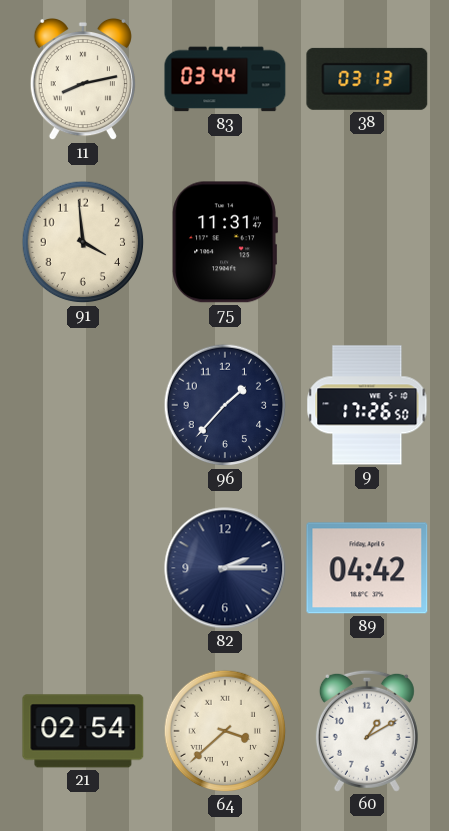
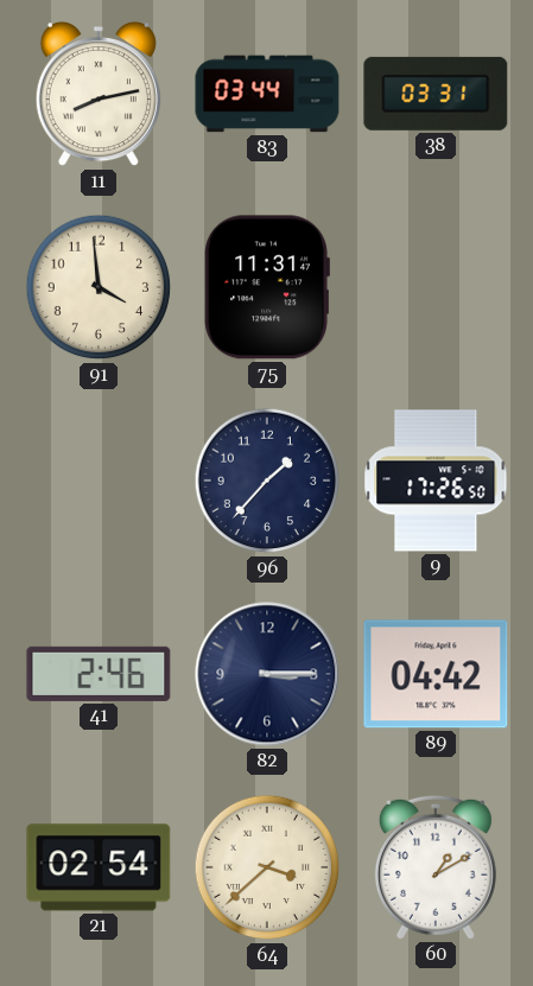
38: 03:13 -> 03:31
41: none -> 2:46
82: 2:15 -> 3:15
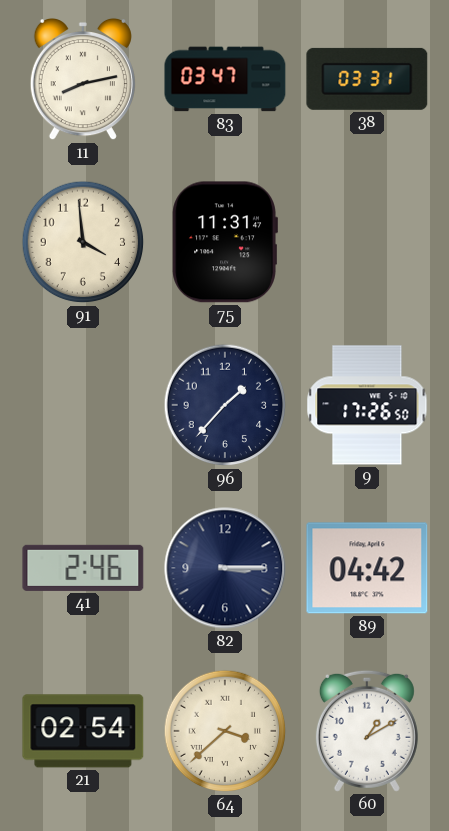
83: 03:44 -> 03:47
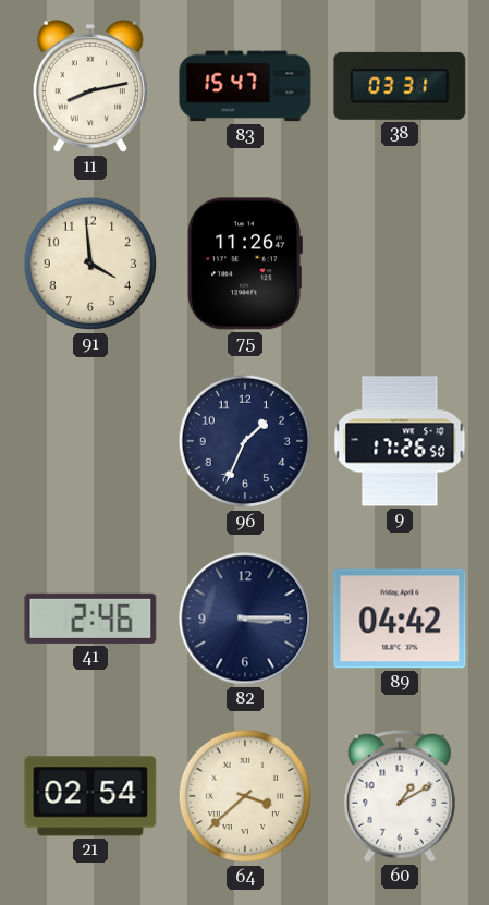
83: 03:47 -> 15:47
75: 11:31 -> 11:26
96: 1:37 -> 1:34
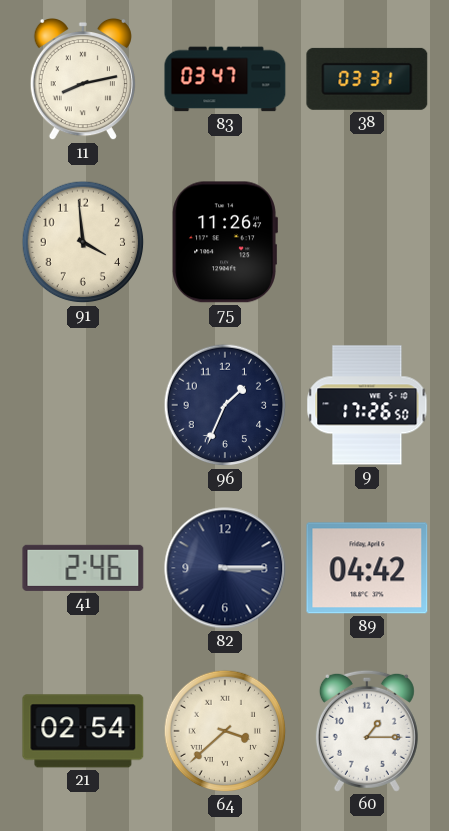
83: 15:47 -> 03:47
60: 1:10 -> 1:15
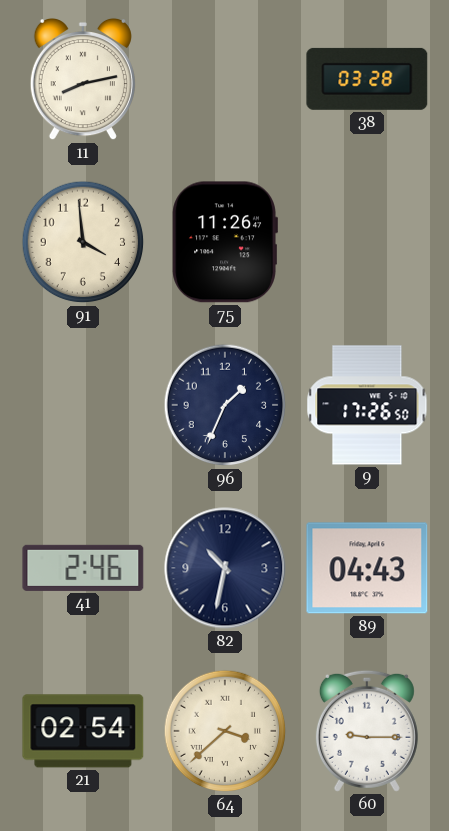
83: 03:47 -> none
38: 03:31 -> 03:28
82: 3:15 -> 10:32
89: 04:42 -> 04:43
60: 1:15 -> 9:15
